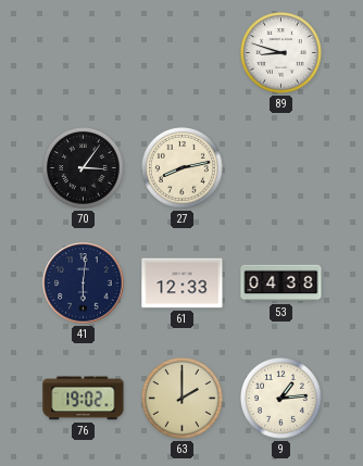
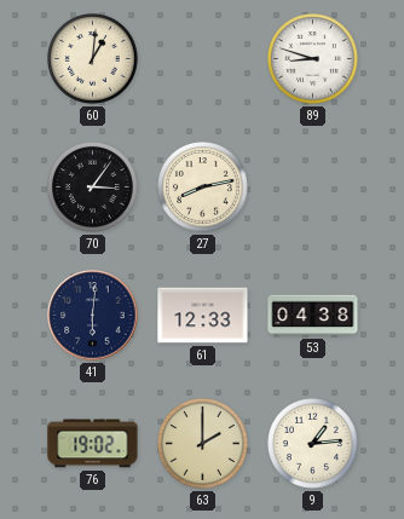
60: none -> 1:01
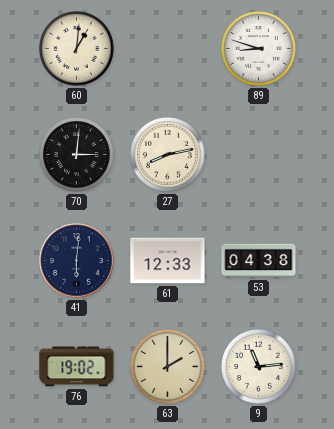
70: 3:06 -> 3:01
9: 1:14 -> 11:14
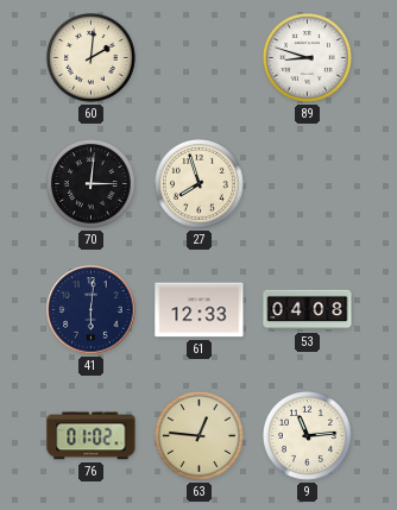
60: 1:01 -> 2:01
27: 8:13 -> 7:57
53: 04:38 -> 04:08
76: 19:02 -> 01:02
63: 2:00 -> 12:46
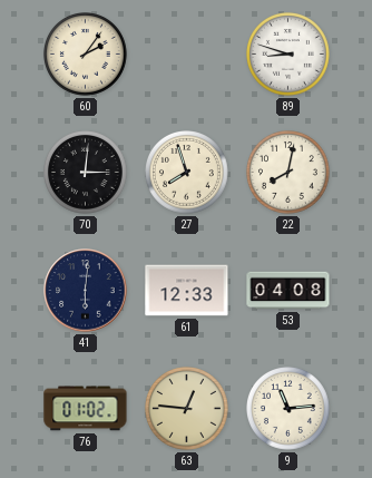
60: 2:01 -> 2:06
22: none -> 8:02
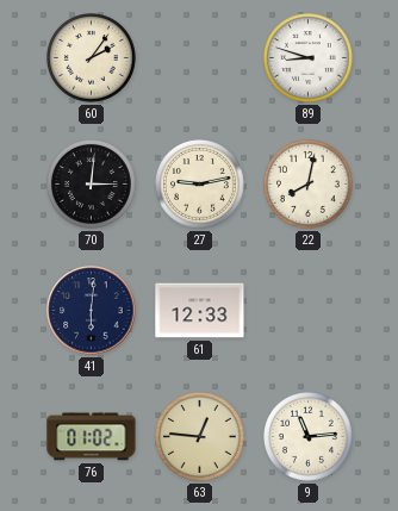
27: 7:57 -> 9:13
53: 04:08 -> none
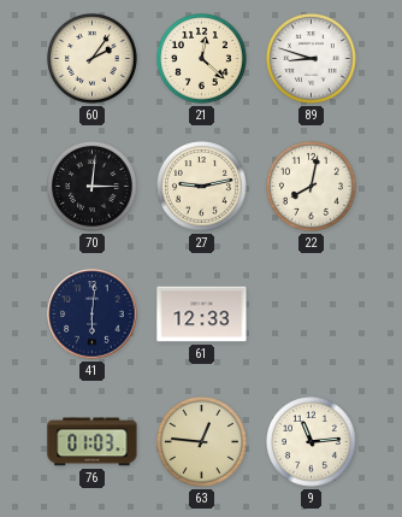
21: none -> 12:22
76: 01:02 -> 01:03
